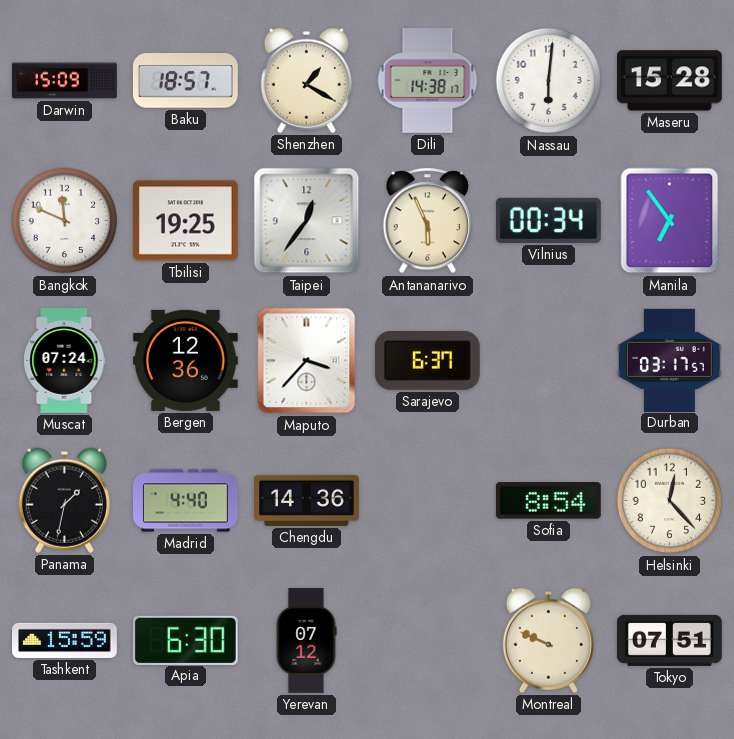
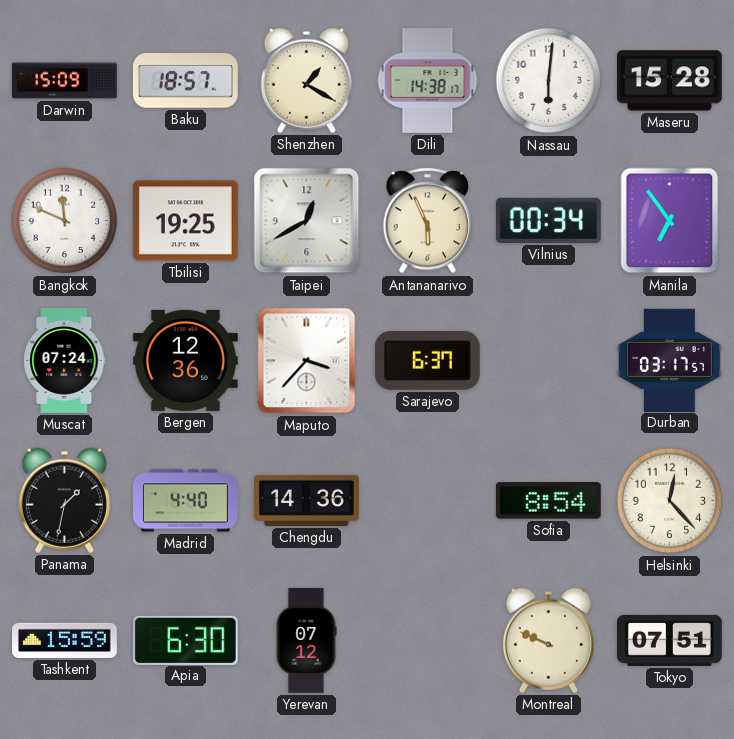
Taipei: 12:36 -> 12:40
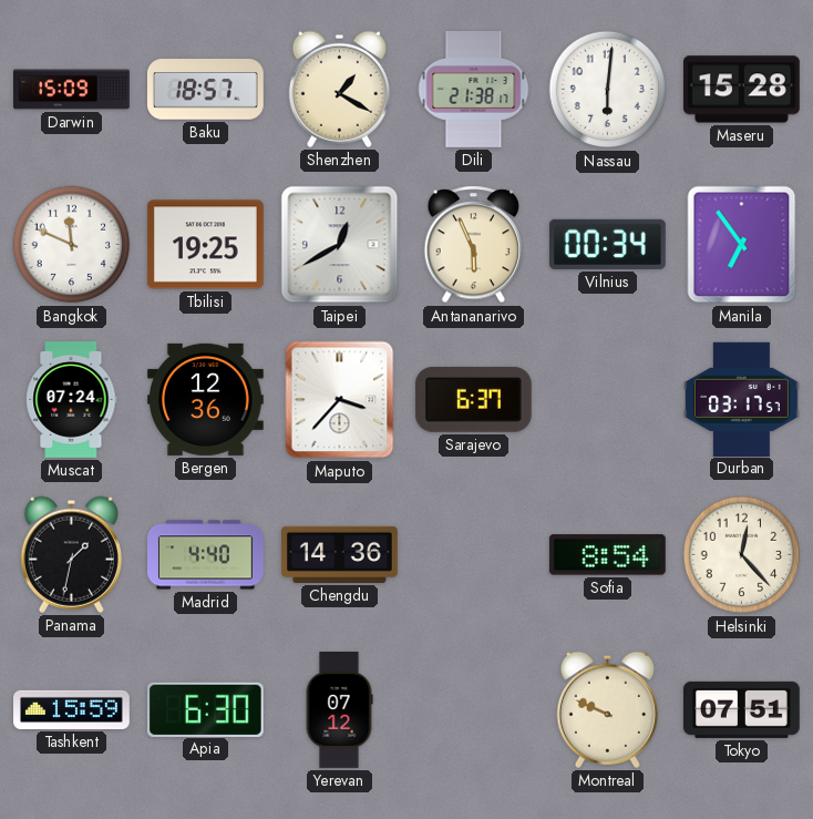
Dili: 14:38 -> 21:38
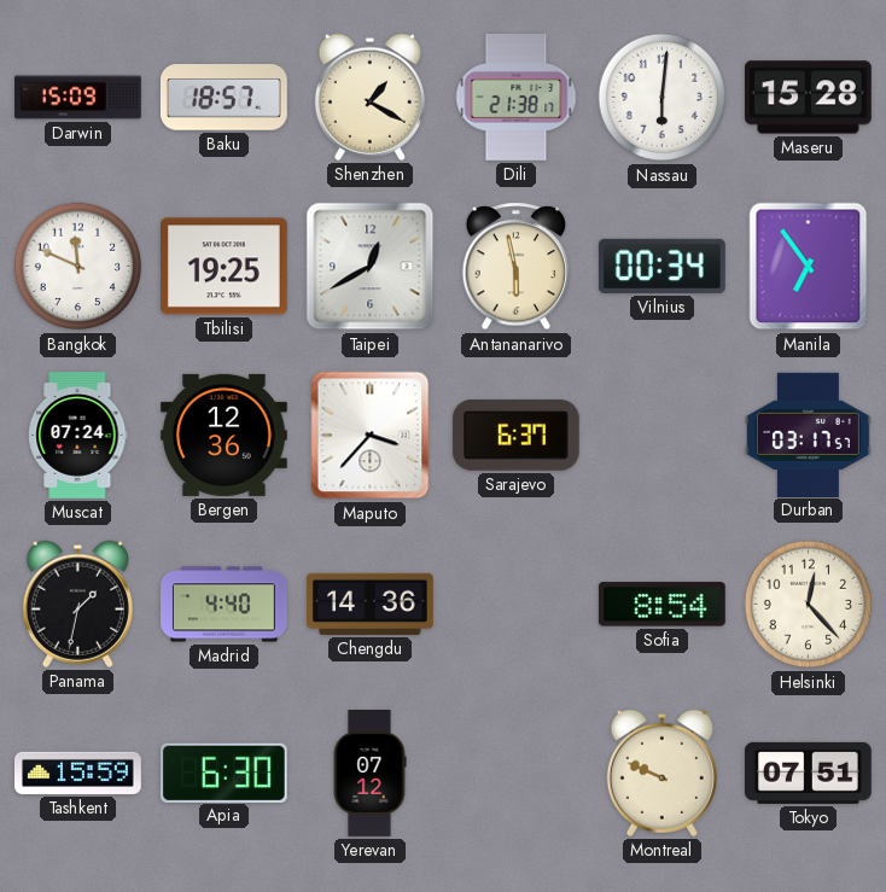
Antananarivo: 5:56 -> 5:58
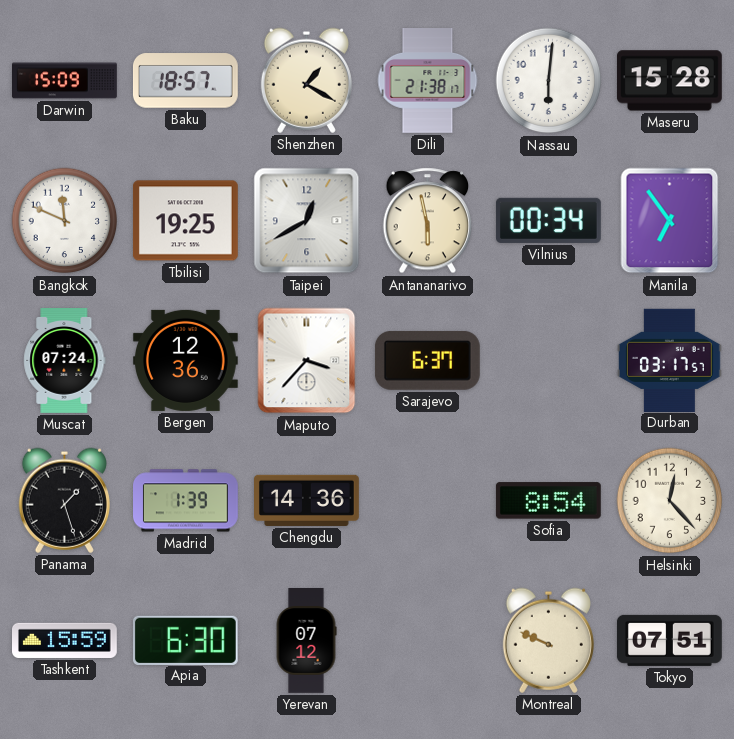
Panama: 1:32 -> 1:27
Madrid: 4:40 -> 1:39
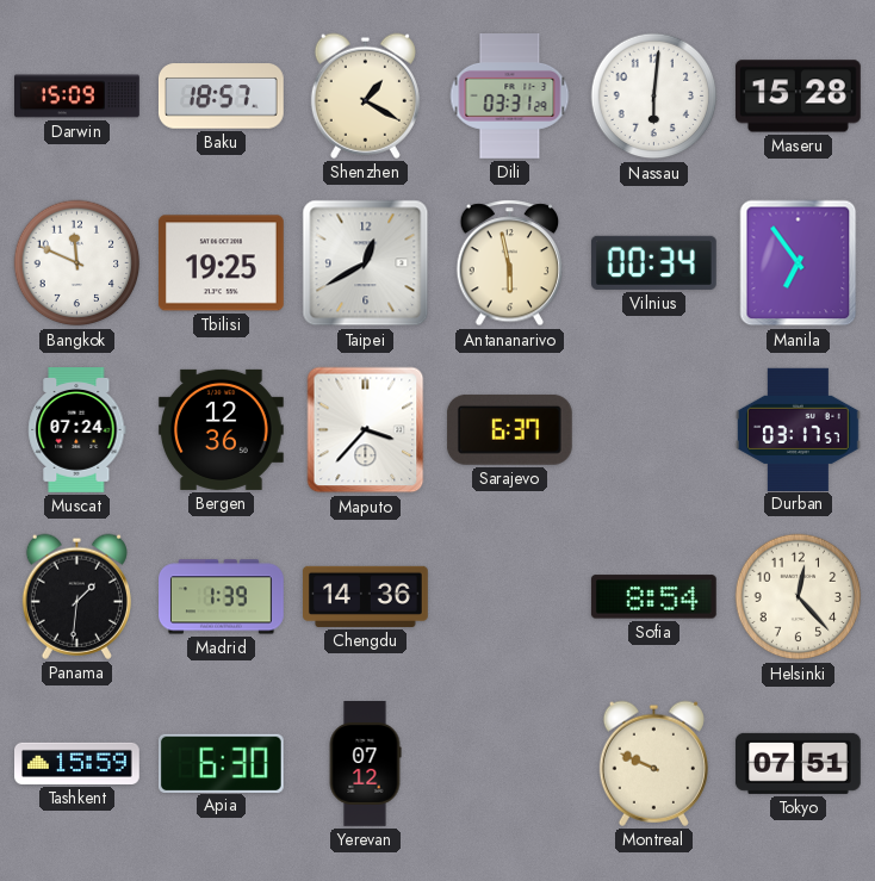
Dili: 21:38 -> 03:31
Panama: 1:27 -> 1:31
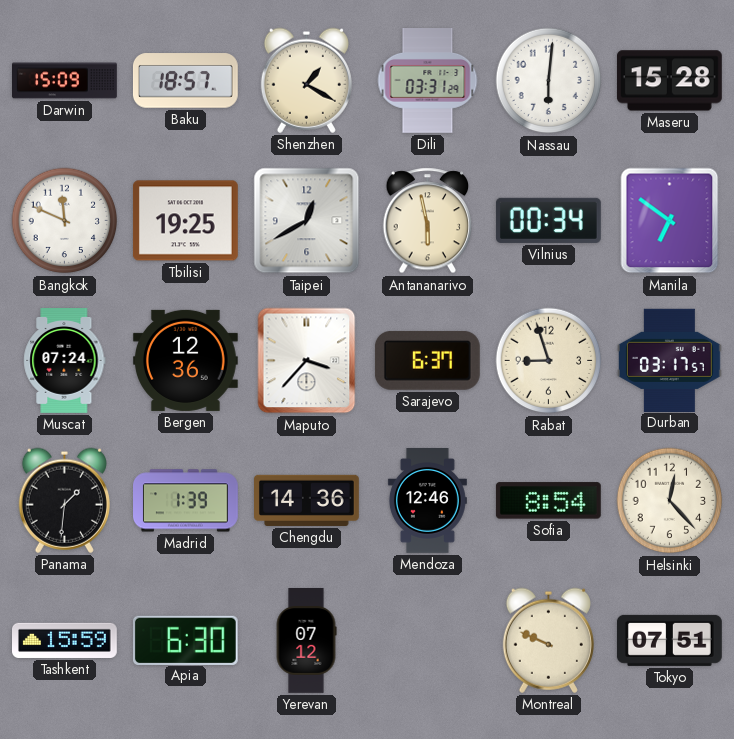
Manila: 6:54 -> 6:51
Rabat: none -> 8:57
Mendoza: none -> 12:46
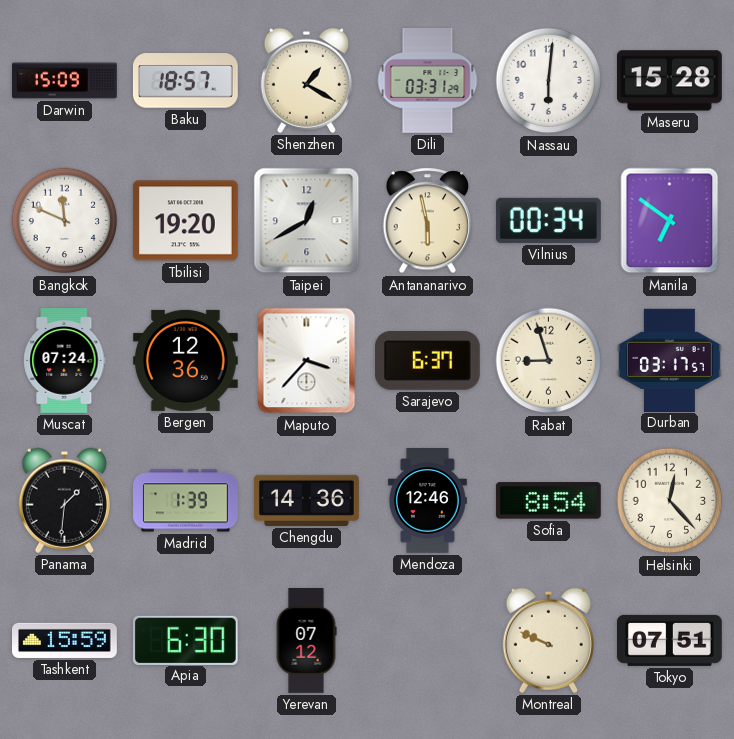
Tbilisi: 19:25 -> 19:20
